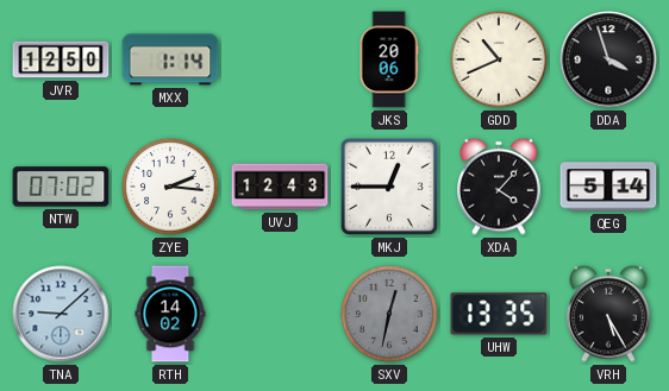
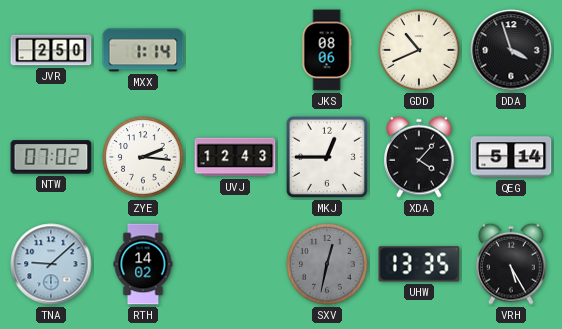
JVR: 12:50 -> 2:50
JKS: 20:06 -> 08:06
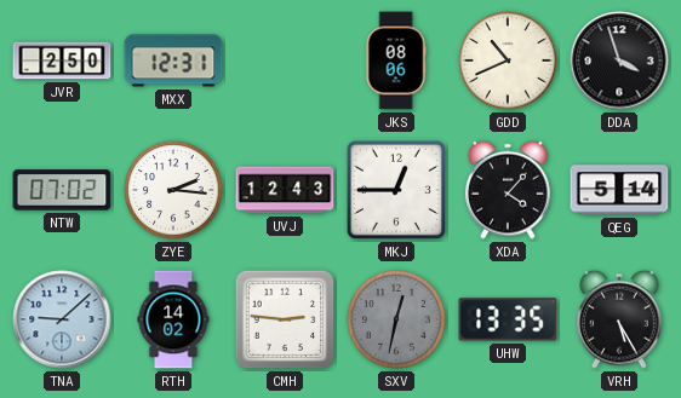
MXX: 1:14 -> 12:31
CMH: none -> 2:46
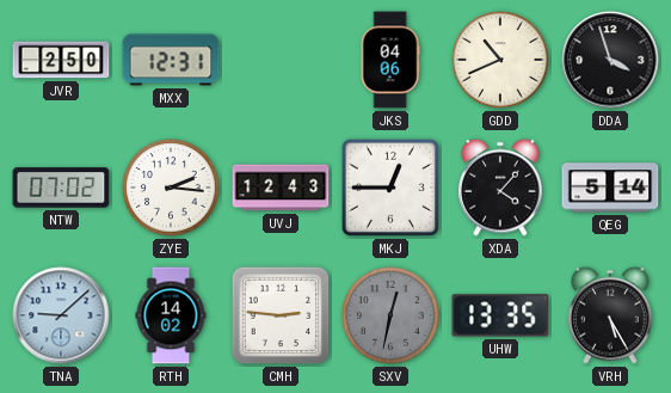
JKS: 08:06 -> 04:06
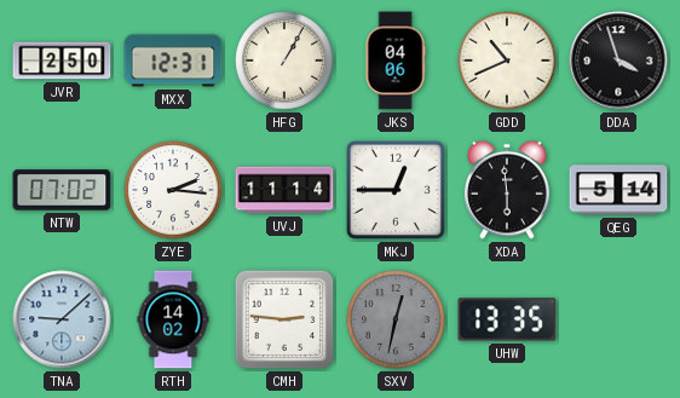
HFG: none -> 1:05
UVJ: 12:43 -> 11:14
XDA: 4:07 -> 5:59
VRH: 5:25 -> none
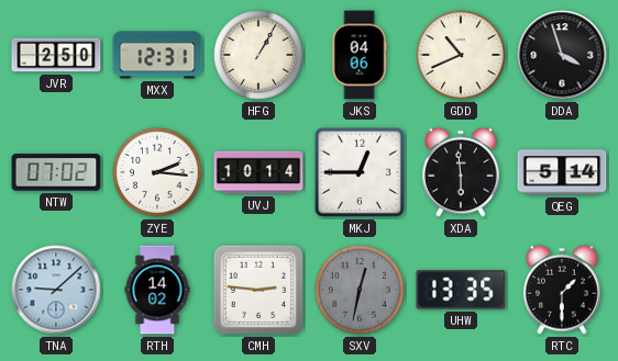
UVJ: 11:14 -> 10:14
RTC: none -> 1:30
